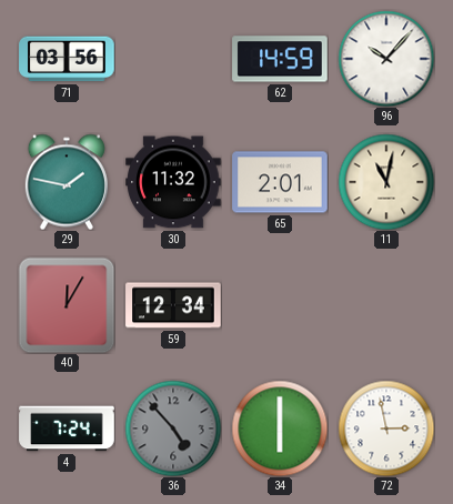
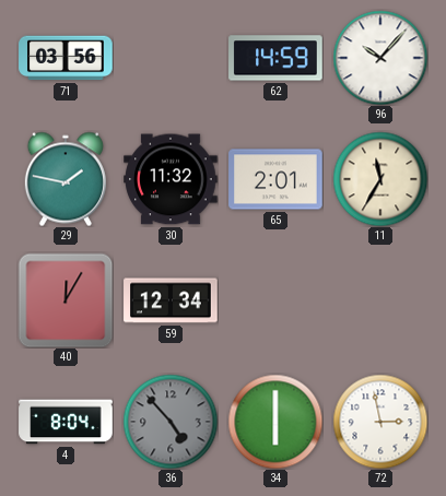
11: 11:02 -> 11:35
4: 7:24 -> 8:04
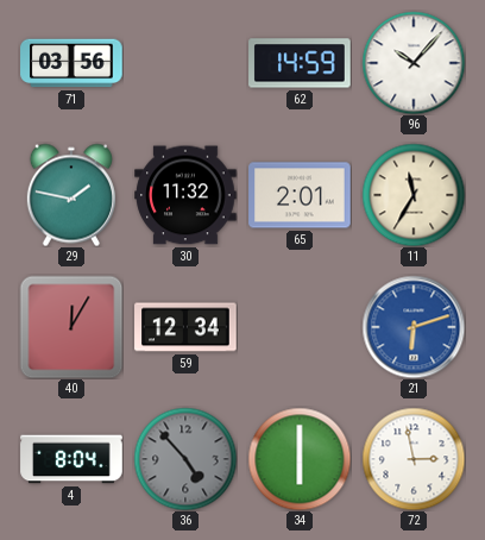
21: none -> 6:12
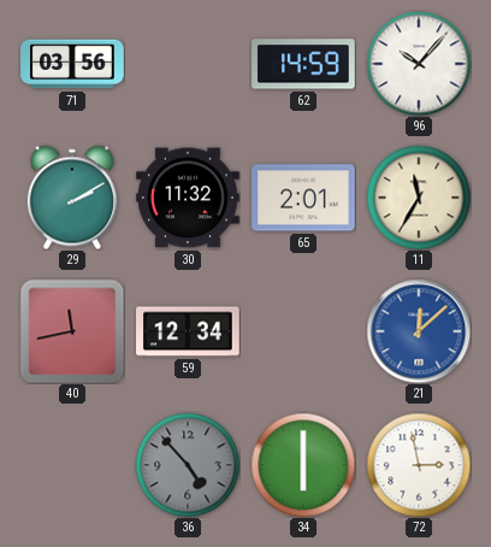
29: 1:47 -> 2:10
40: 12:05 -> 11:43
21: 6:12 -> 12:08
4: 8:04 -> none
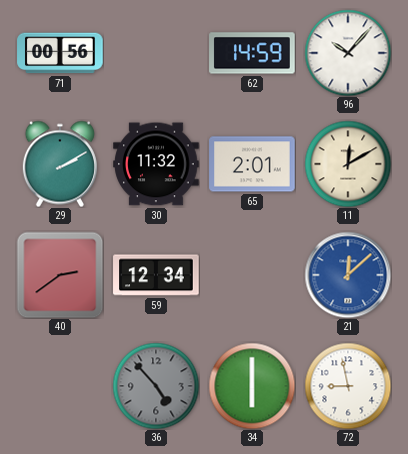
71: 03:56 -> 00:56
11: 11:35 -> 12:10
40: 11:43 -> 2:39
72: 2:58 -> 8:58
